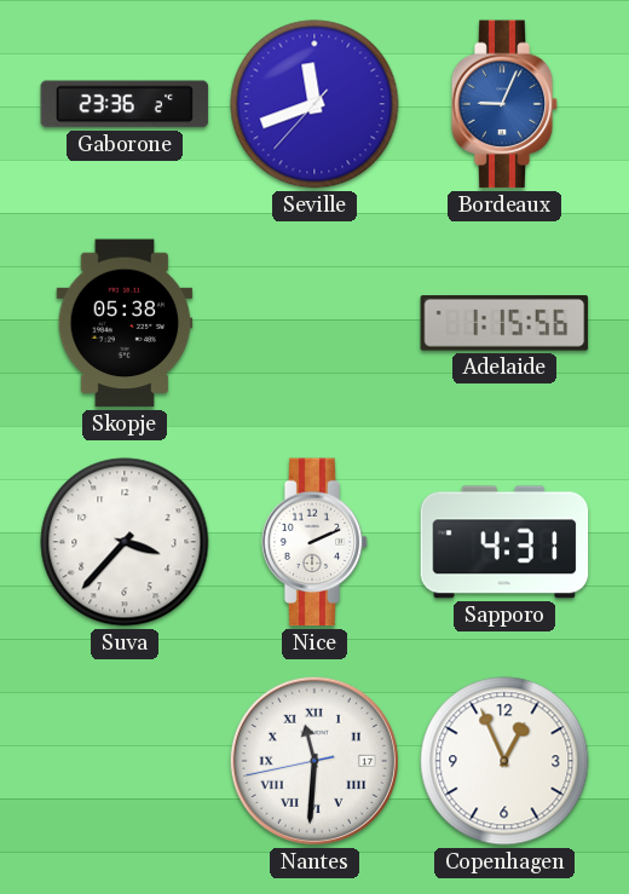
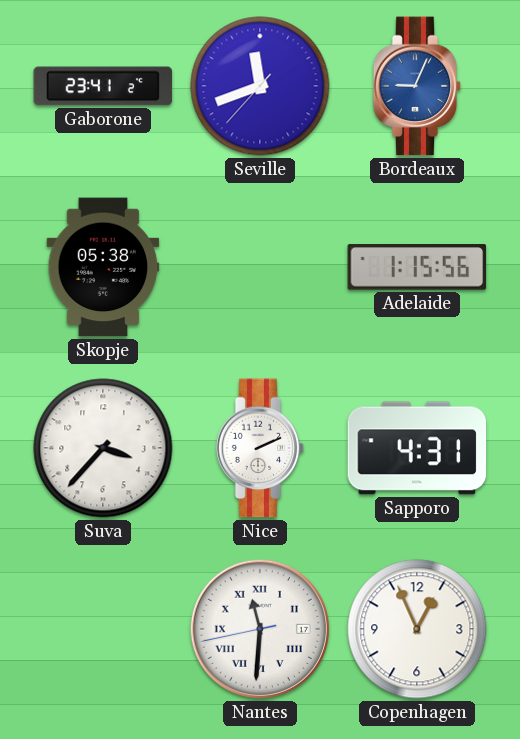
Gaborone: 23:36 -> 23:41
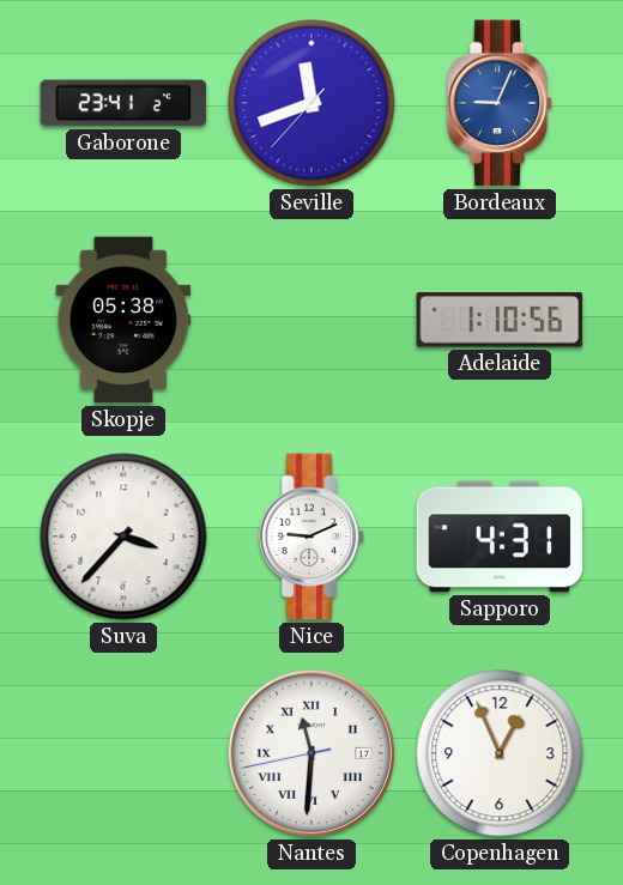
Adelaide: 1:15 -> 1:10
Nice: 2:11 -> 9:11
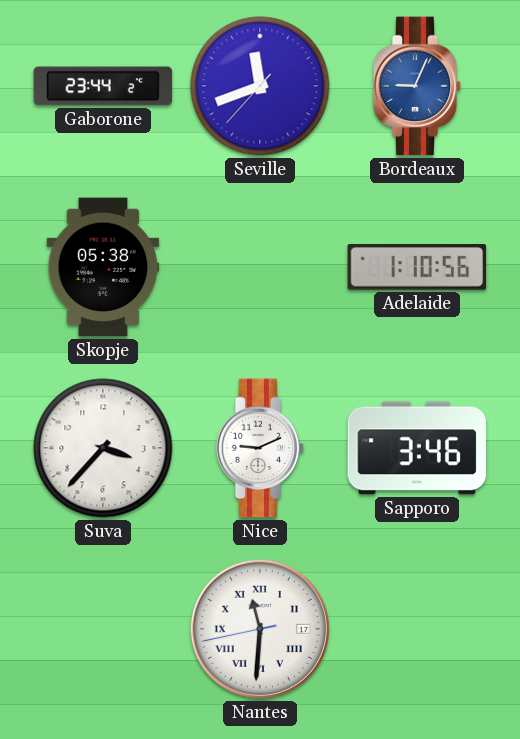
Gaborone: 23:41 -> 23:44
Sapporo: 4:31 -> 3:46
Copenhagen: 12:56 -> none
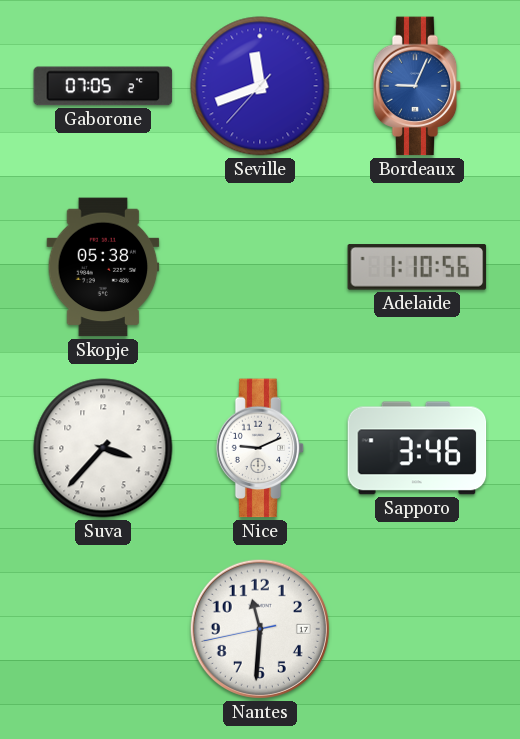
Gaborone: 23:44 -> 07:05
Nantes numerals: Roman -> Arabic
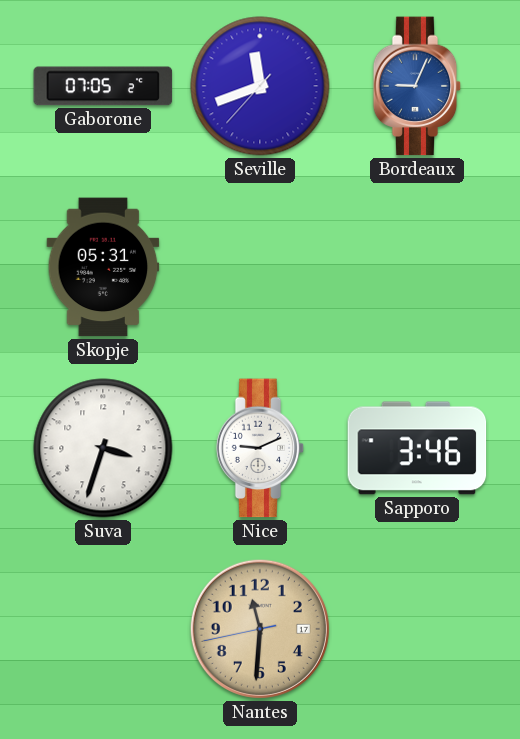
Skopje: 05:38 -> 05:31
Adelaide: 1:10 -> none
Suva: 3:37 -> 3:33
Nantes dial: white -> champagne
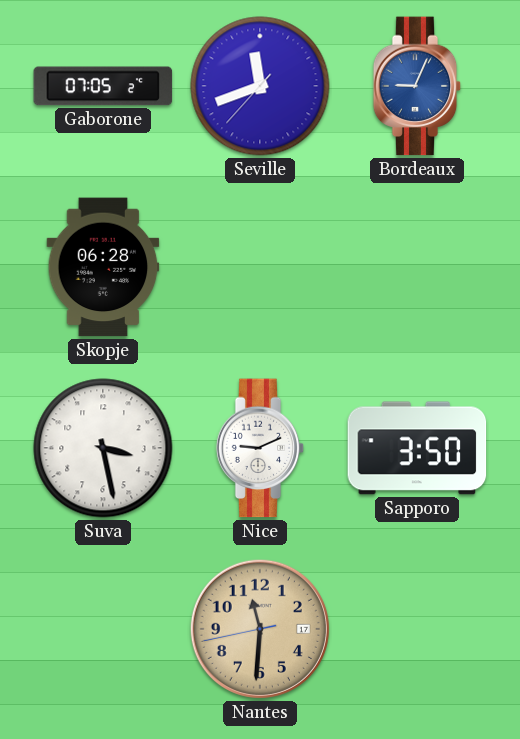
Skopje: 05:31 -> 06:28
Suva: 3:33 -> 3:28
Sapporo: 3:46 -> 3:50
